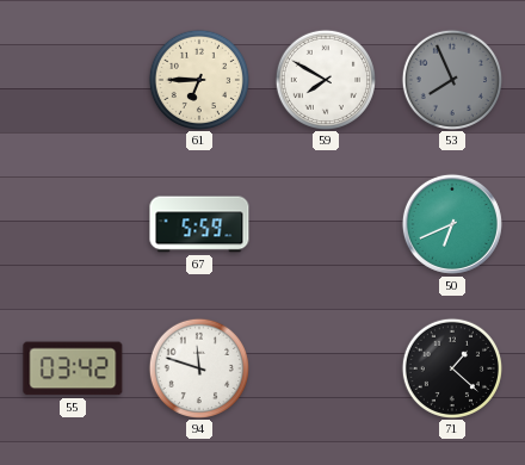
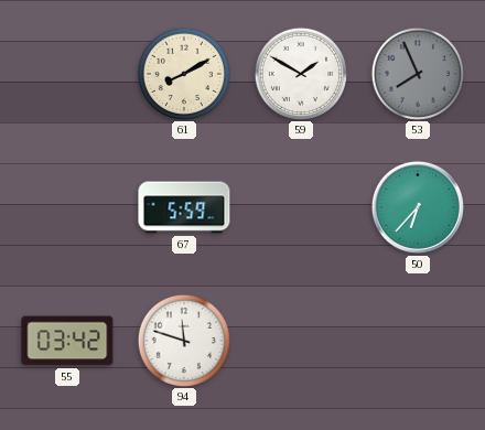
61: 6:45 -> 8:10
59: 7:50 -> 1:50
50: 6:41 -> 6:37
71: 1:22 -> none
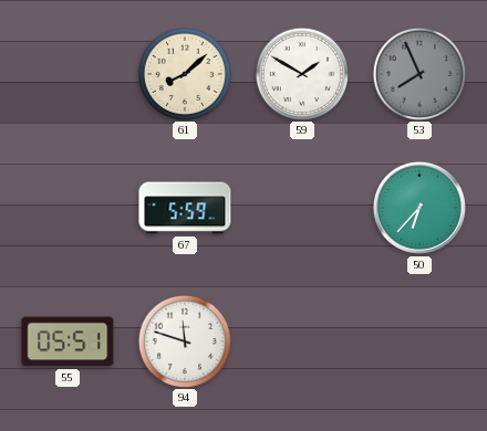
61: 8:10 -> 8:08
55: 03:42 -> 05:51
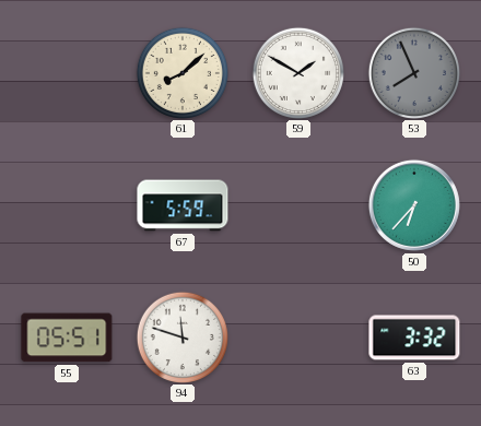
63: none -> 3:32
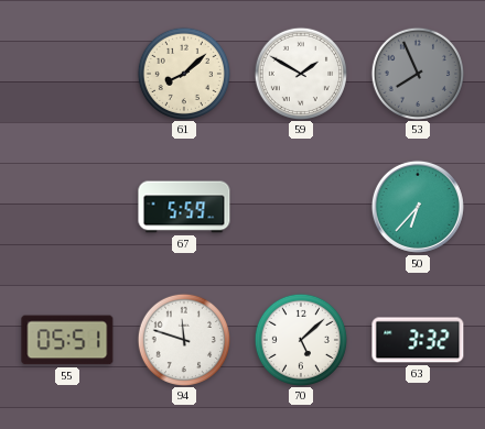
70: none -> 5:08
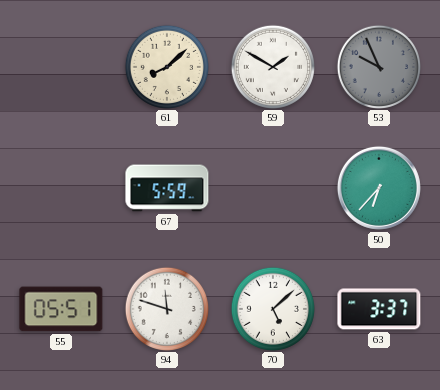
53: 7:56 -> 9:56
63: 3:32 -> 3:37
